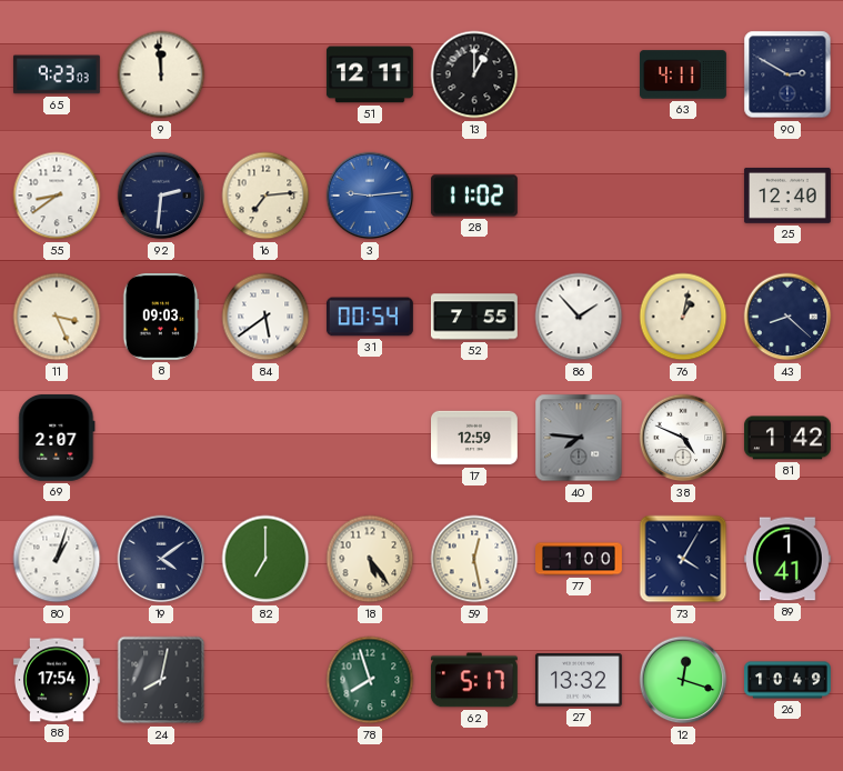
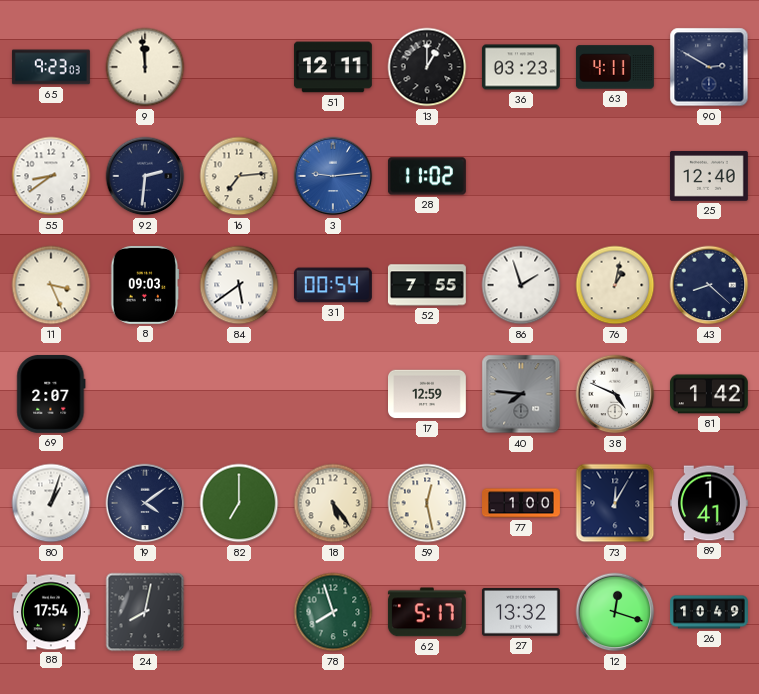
36: none -> 03:23
86: 1:53 -> 1:57
73: 4:05 -> 12:05
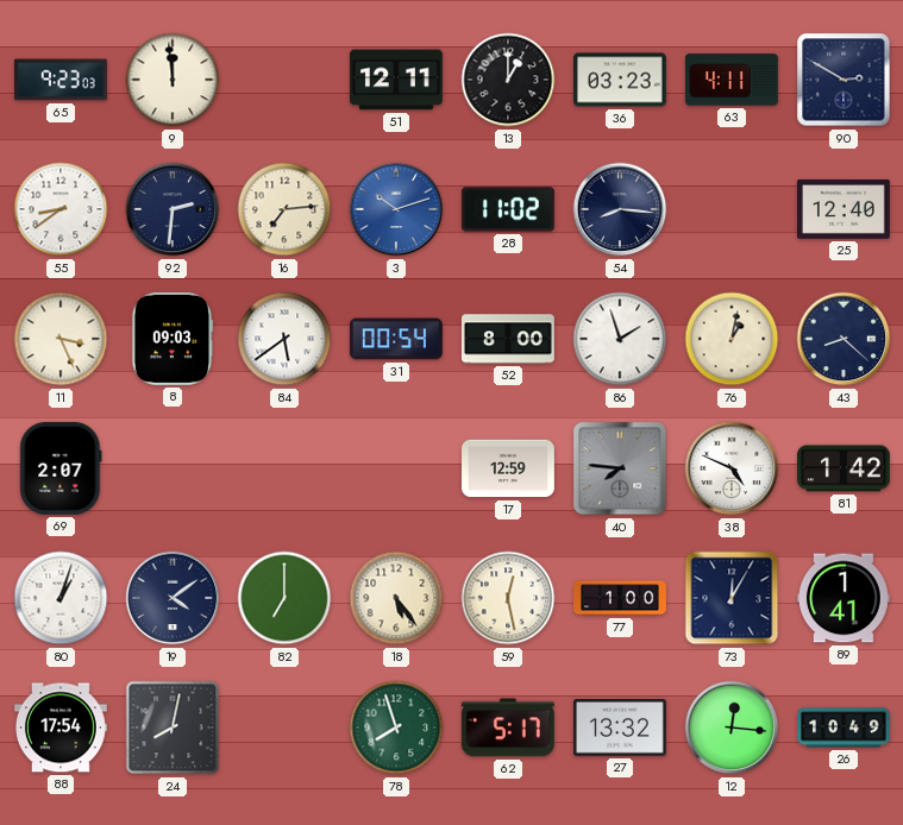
3: 9:14 -> 10:12
54: none -> 8:16
52: 7:55 -> 8:00
12: 12:18 -> 12:16
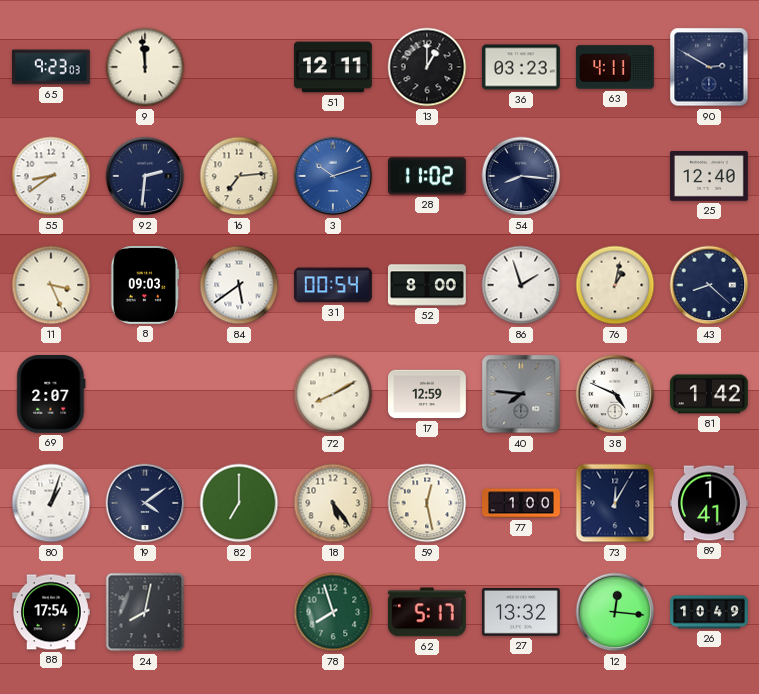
72: none -> 8:10
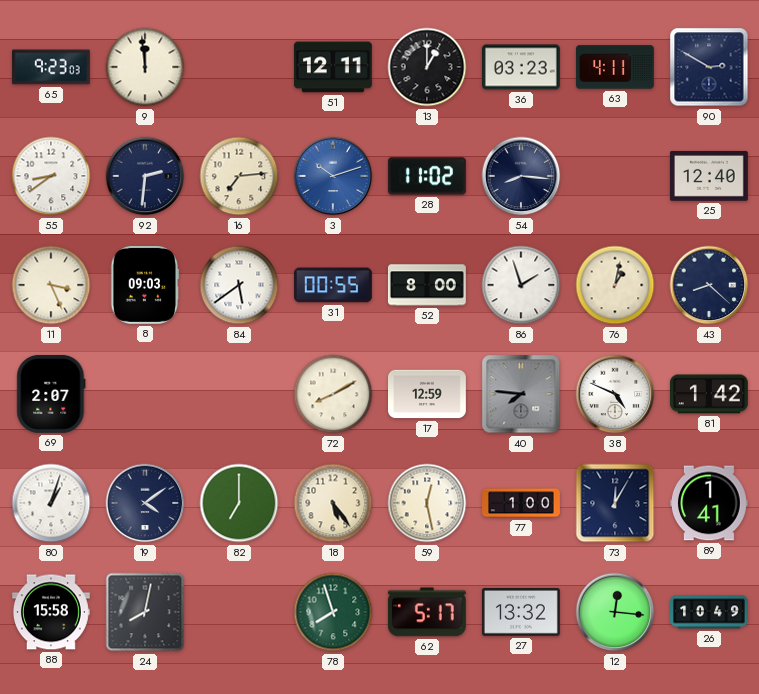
31: 00:54 -> 00:55
88: 17:54 -> 15:58
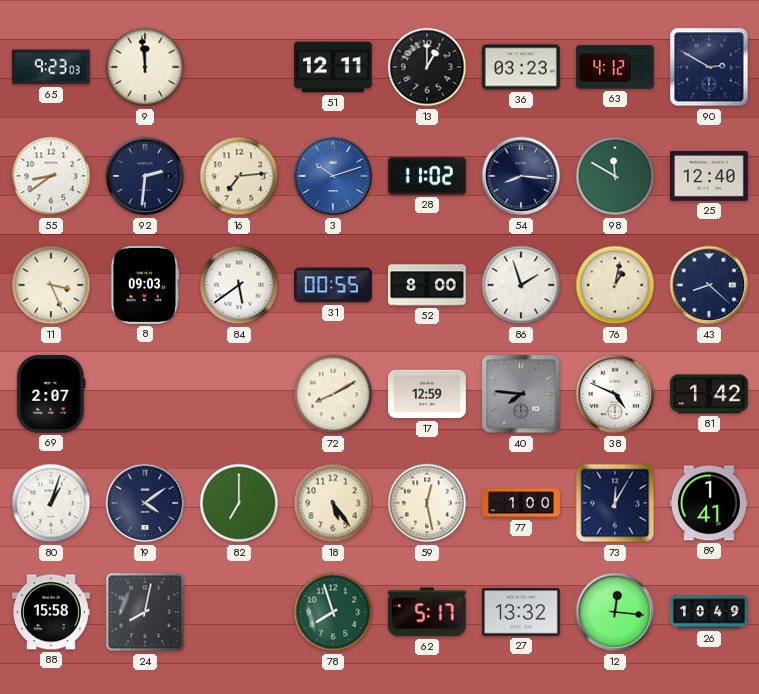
63: 4:11 -> 4:12
98: none -> 11:50
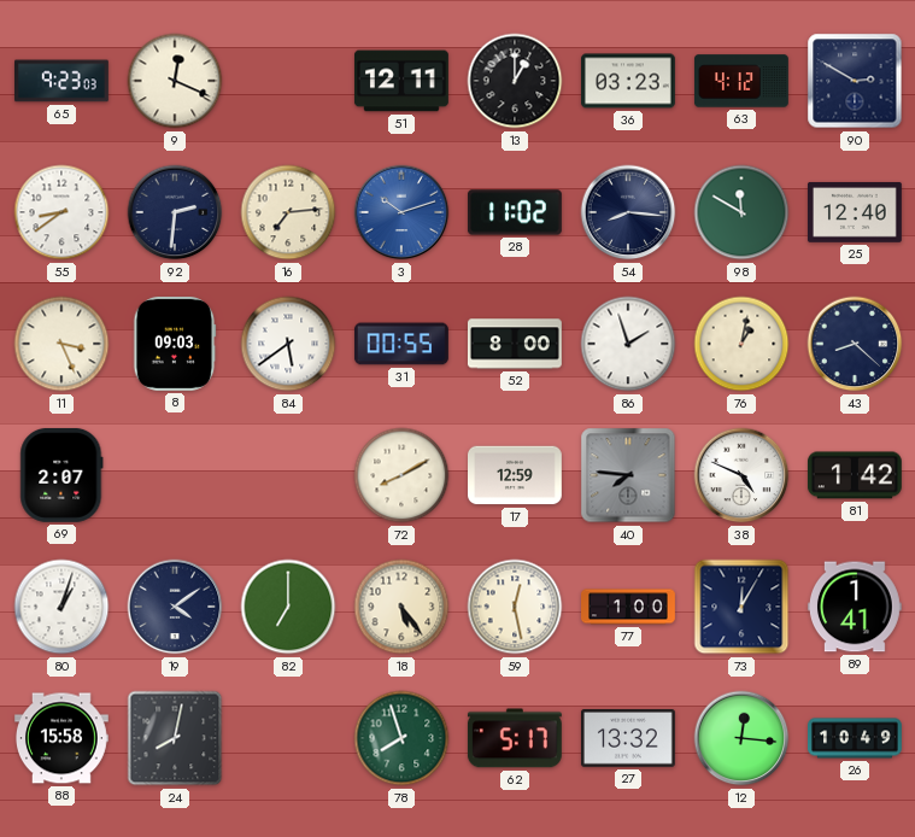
9: 11:59 -> 12:19
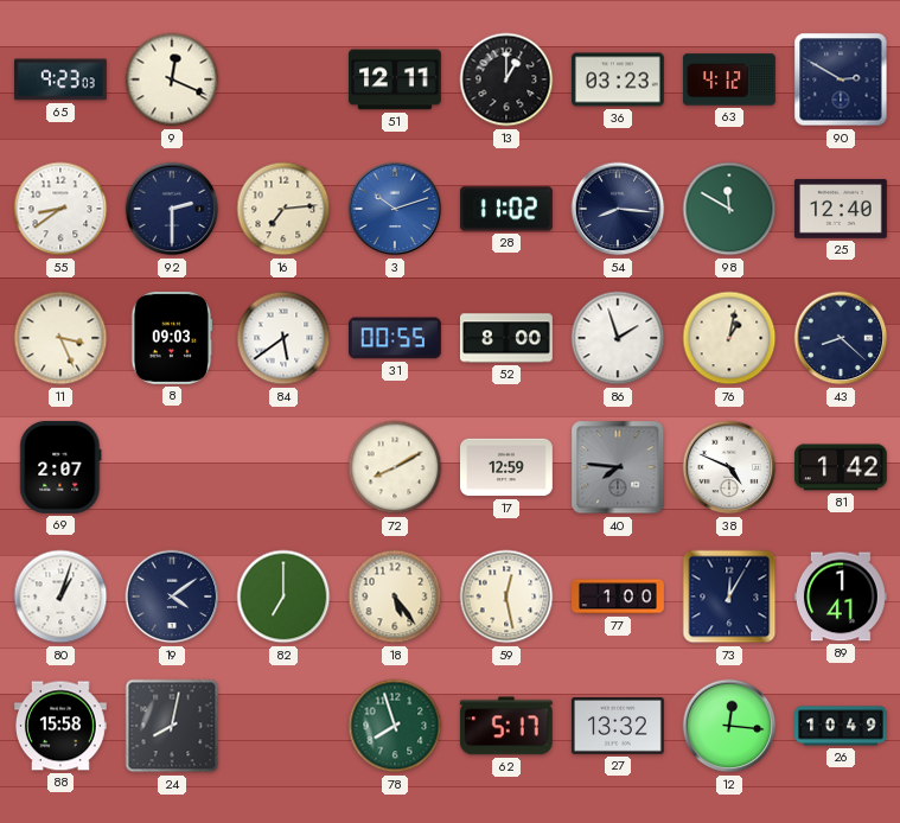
92: 2:31 -> 2:30
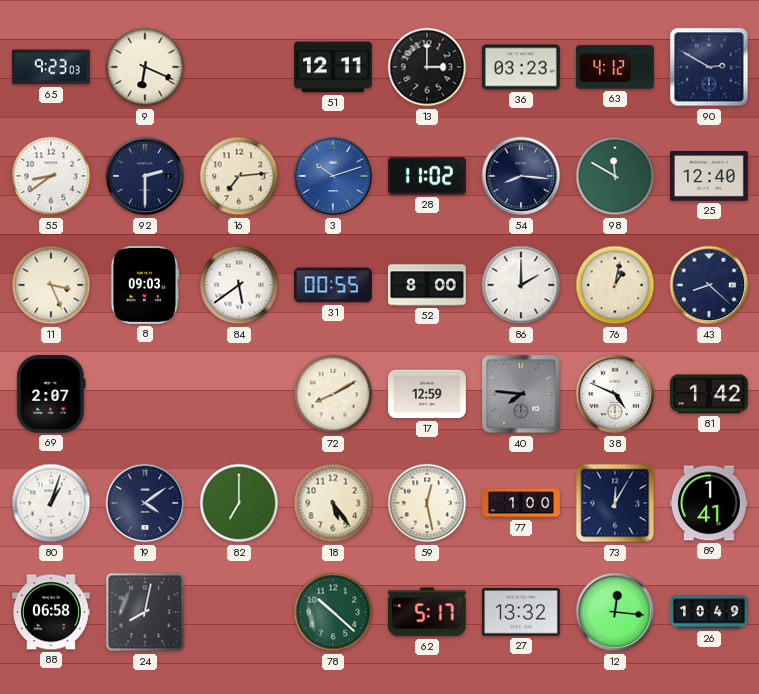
9: 12:19 -> 6:19
13: 1:00 -> 3:00
86: 1:57 -> 2:00
88: 15:58 -> 06:58
78: 7:57 -> 10:22
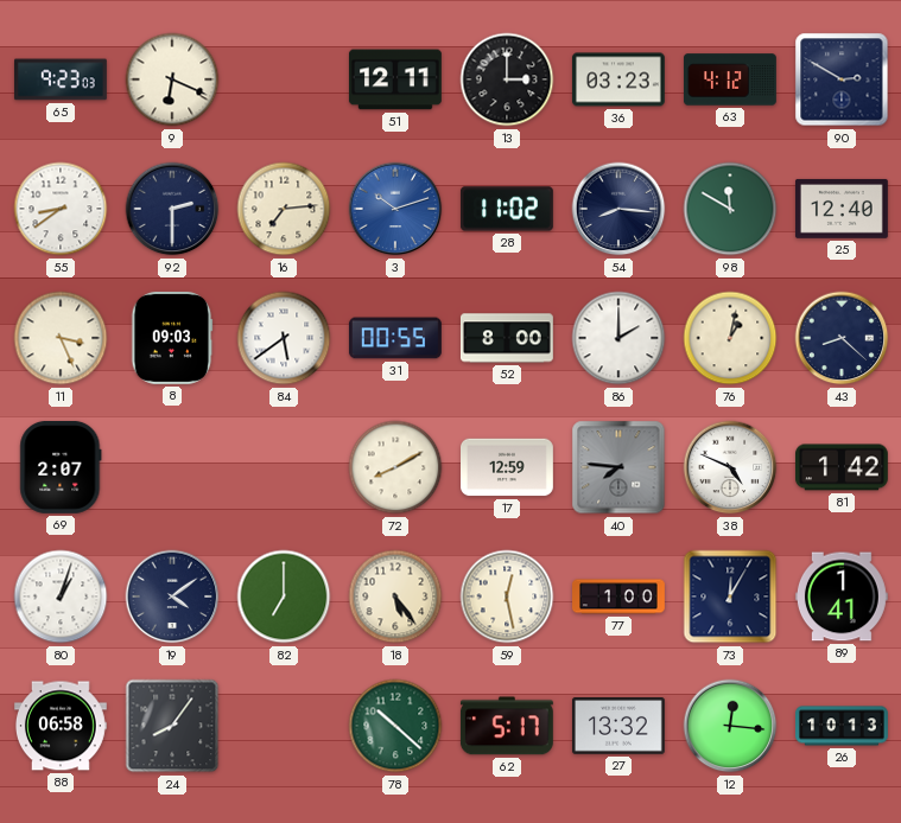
24: 8:02 -> 8:06
26: 10:49 -> 10:13
